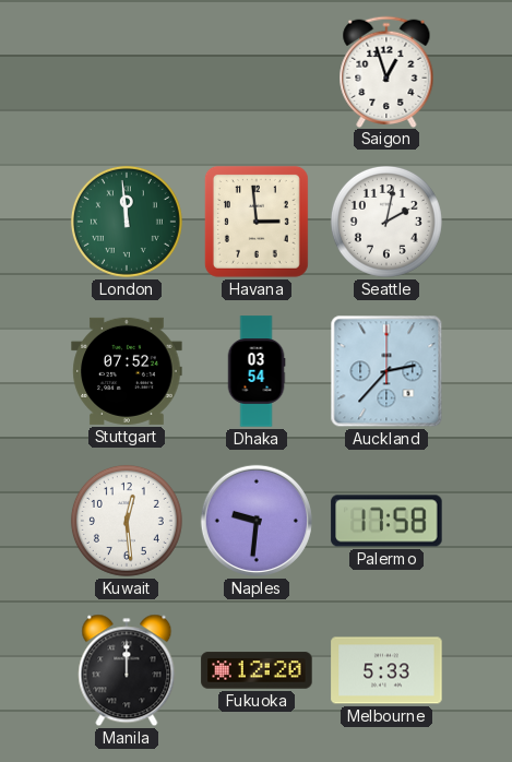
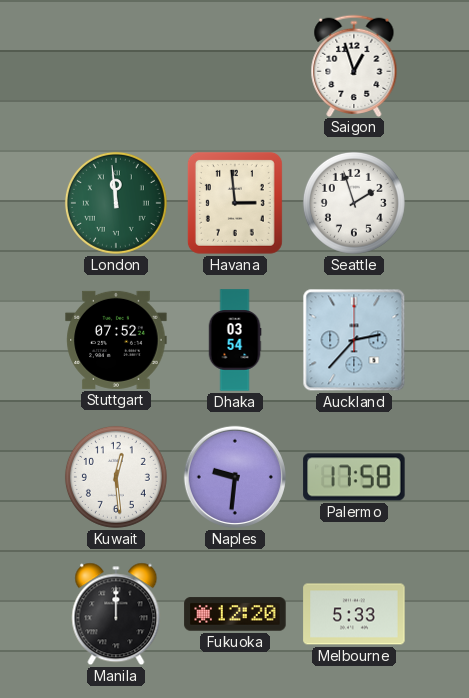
Seattle: 2:02 -> 1:57
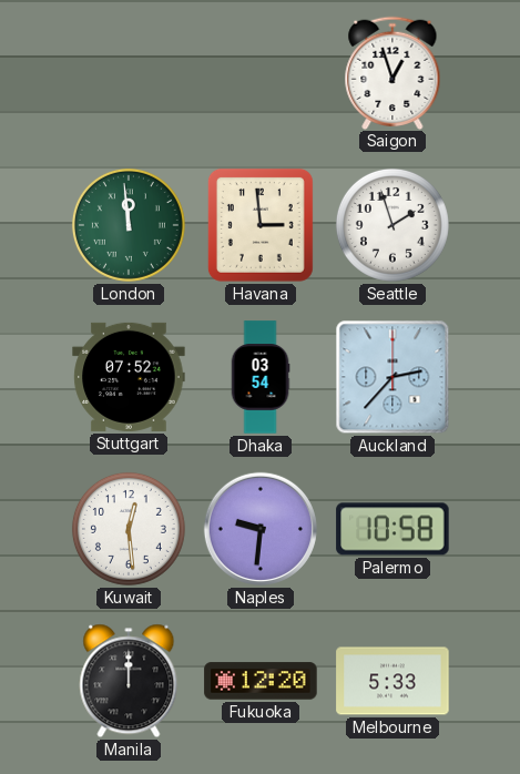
Palermo: 17:58 -> 10:58
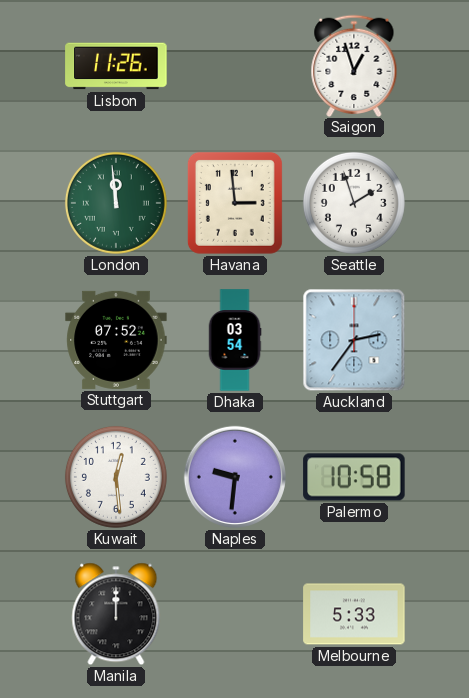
Lisbon: none -> 11:26
Auckland: 2:37 -> 2:36
Fukuoka: 12:20 -> none
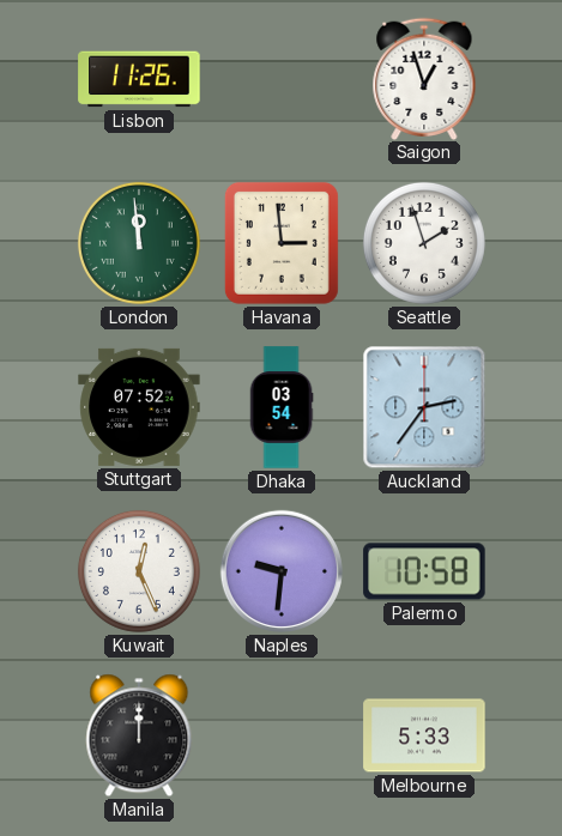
Kuwait: 12:29 -> 12:26
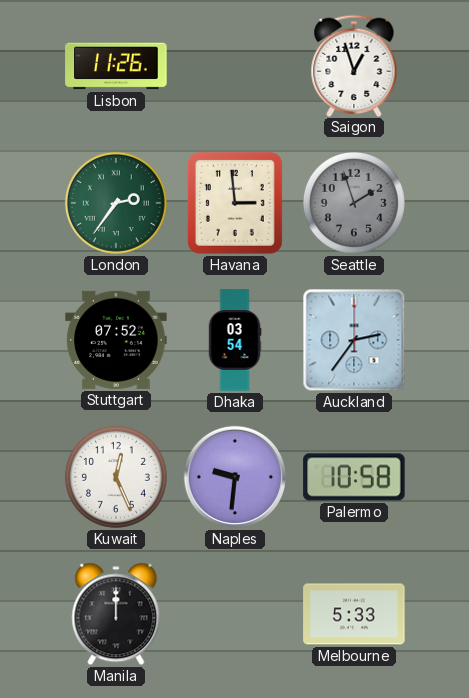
London: 11:59 -> 2:36
Seattle dial: white -> grey
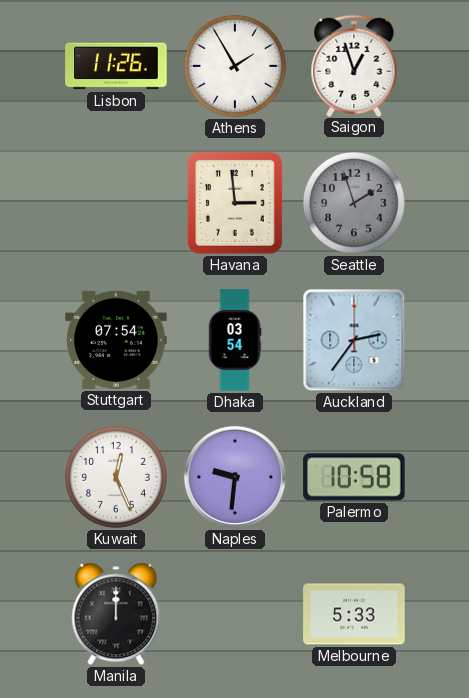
Athens: none -> 1:55
London: 2:36 -> none
Stuttgart: 07:52 -> 07:54
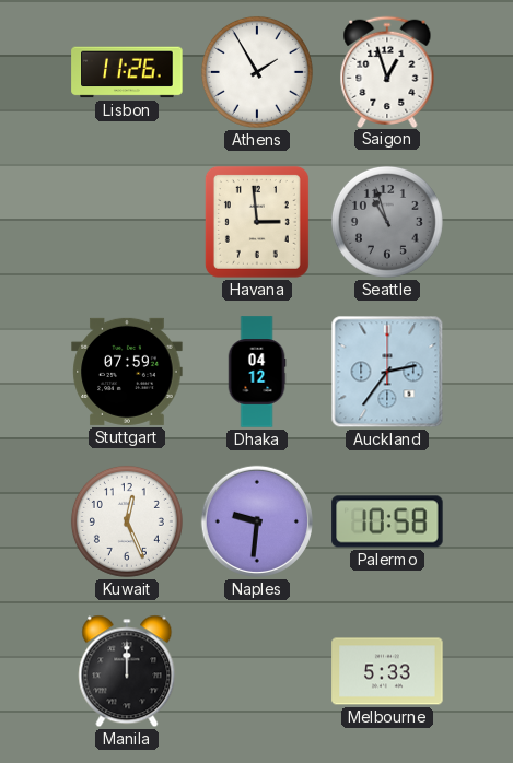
Seattle: 1:57 -> 10:57
Stuttgart: 07:54 -> 07:59
Dhaka: 03:54 -> 04:12
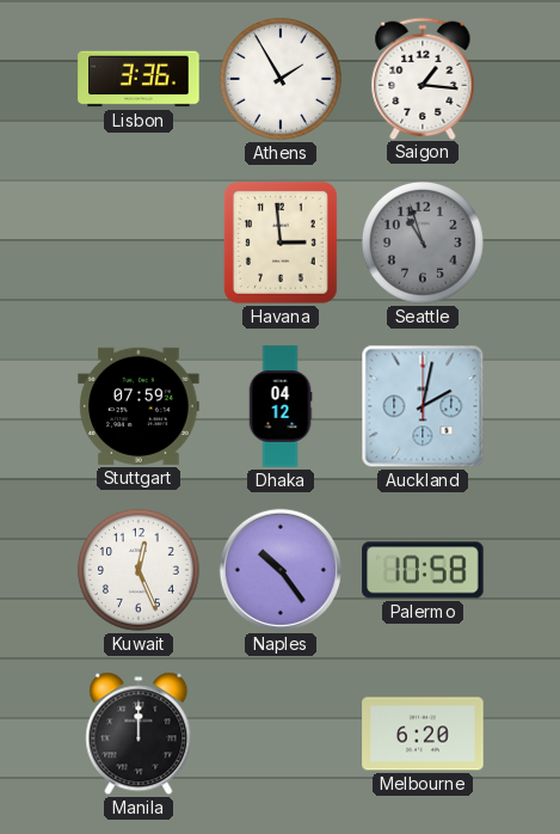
Lisbon: 11:26 -> 3:36
Saigon: 12:57 -> 1:16
Auckland: 2:36 -> 2:02
Naples: 9:31 -> 10:24
Melbourne: 5:33 -> 6:20
